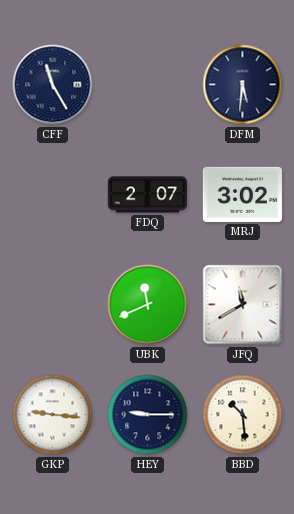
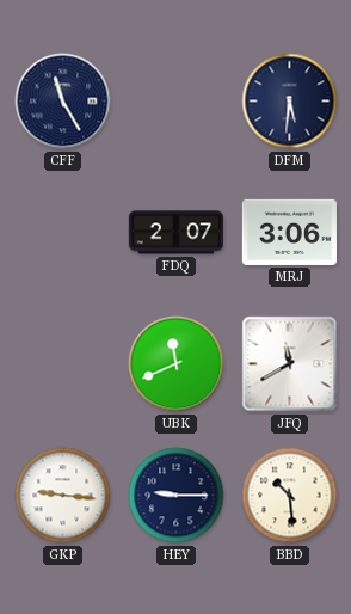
MRJ: 3:02 -> 3:06
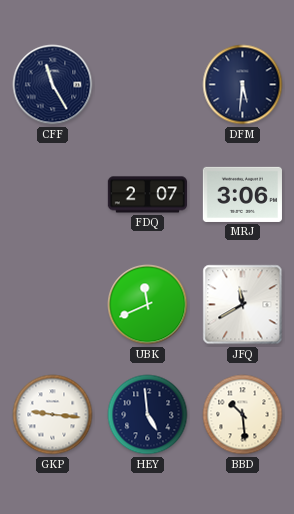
HEY: 9:15 -> 4:59
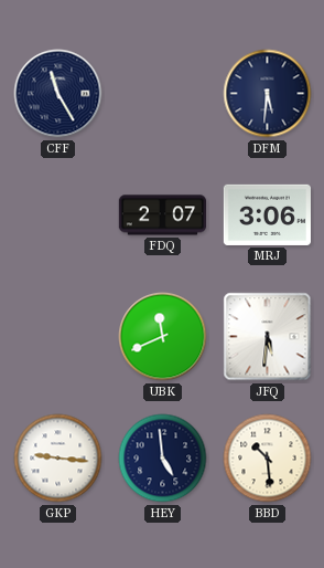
JFQ: 11:40 -> 5:31
